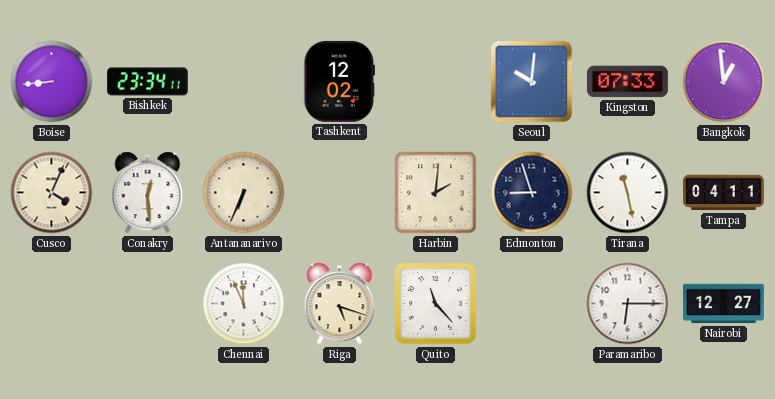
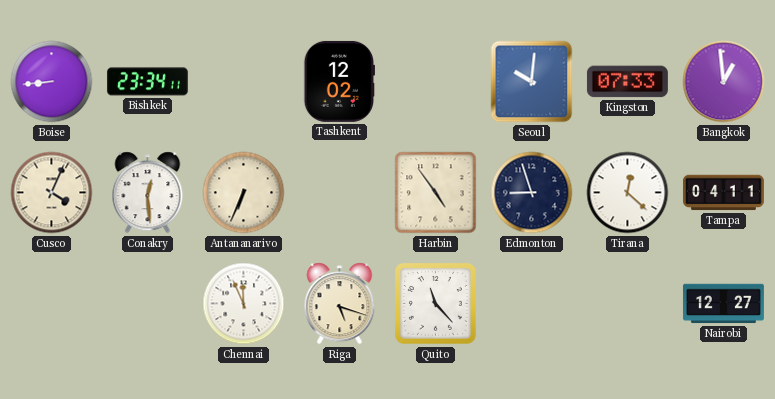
Harbin: 2:01 -> 4:54
Tirana: 11:28 -> 12:22
Paramaribo: 6:15 -> none
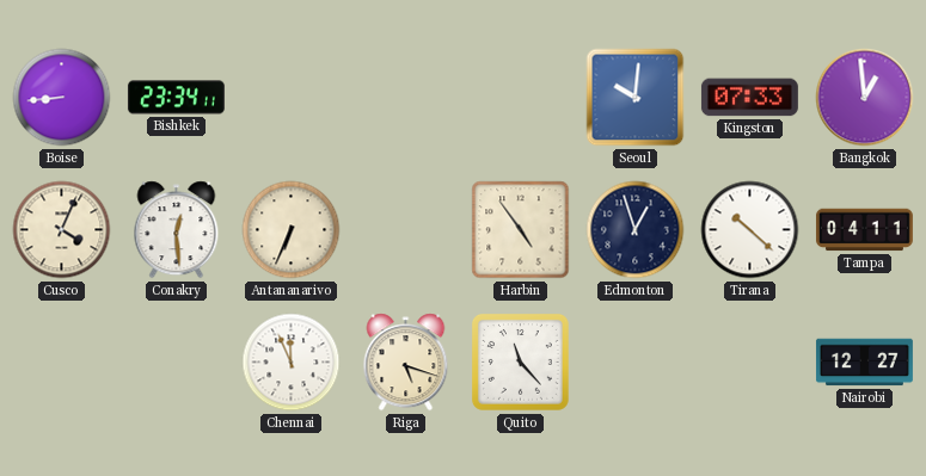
Tashkent: 12:02 -> none
Edmonton: 8:57 -> 12:57
Tirana: 12:22 -> 10:22
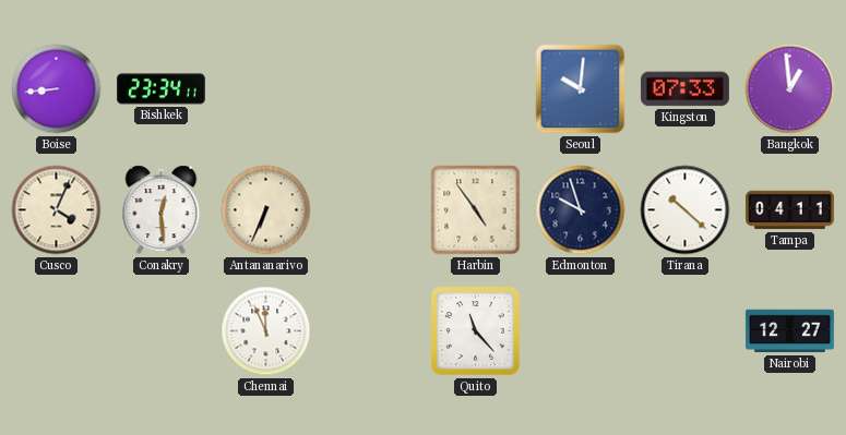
Edmonton: 12:57 -> 9:57
Riga: 5:18 -> none
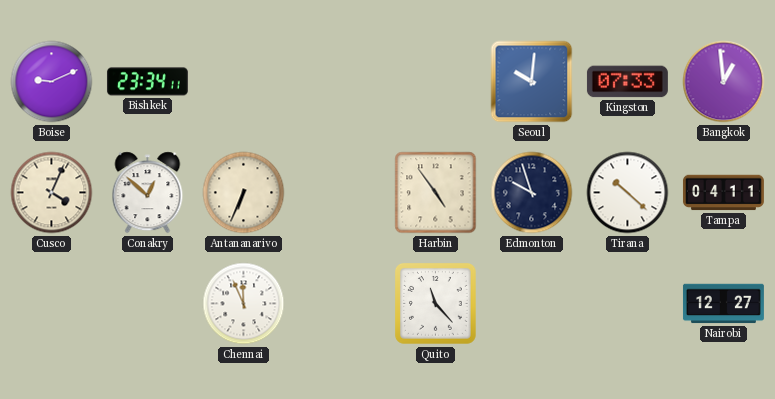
Boise: 8:44 -> 9:11
Conakry: 12:29 -> 12:52
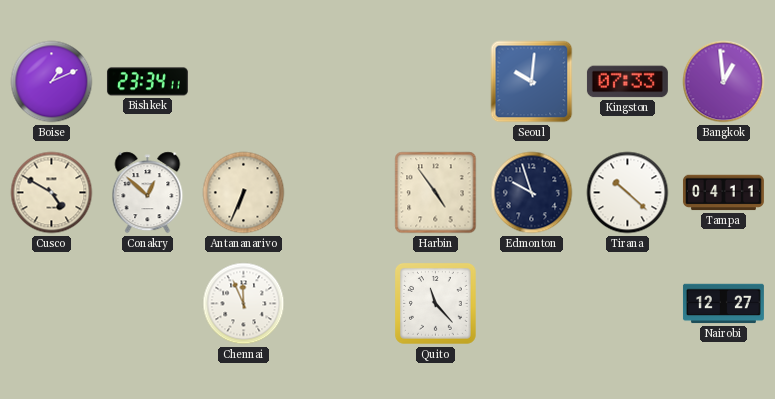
Boise: 9:11 -> 1:11
Cusco: 4:04 -> 4:50
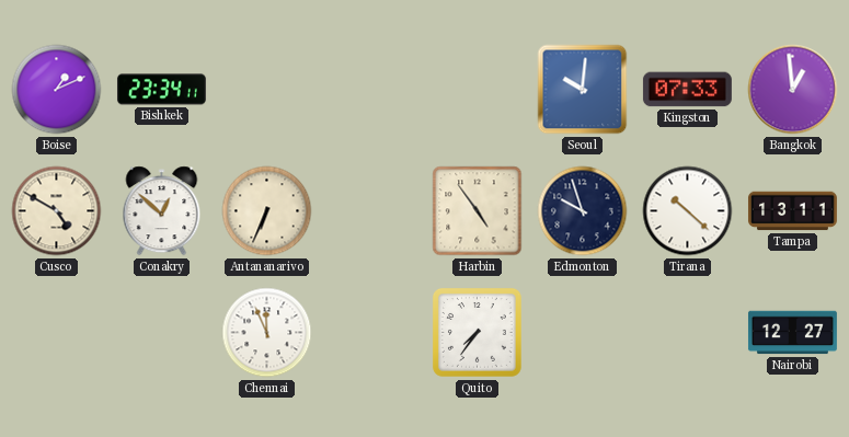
Tampa: 04:11 -> 13:11
Quito: 11:23 -> 7:36
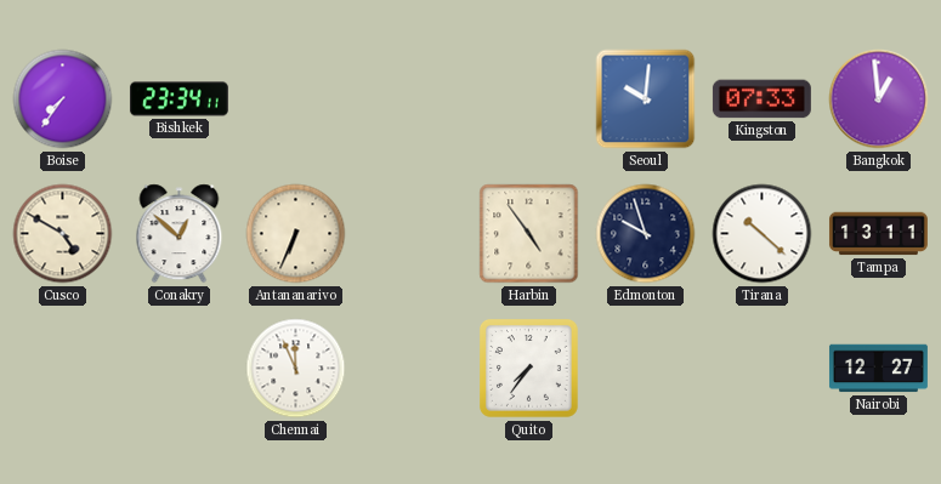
Boise: 1:11 -> 7:36
